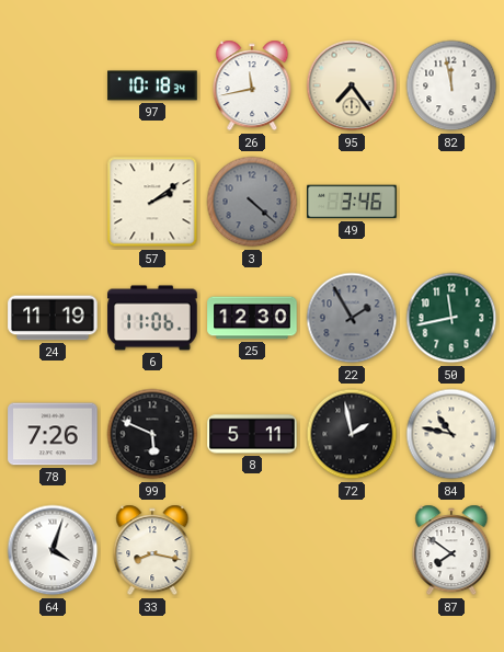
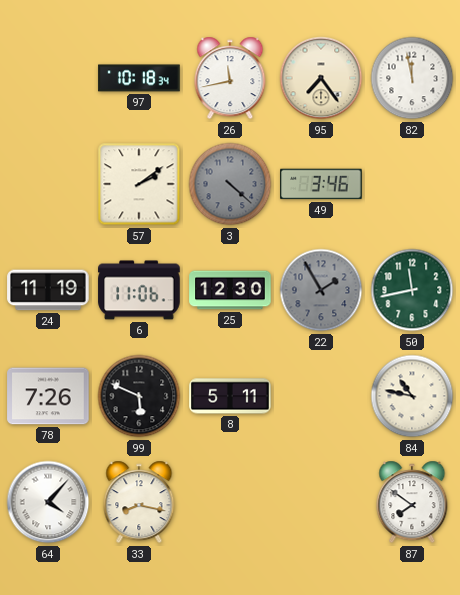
72: 1:58 -> none
64: 4:03 -> 4:07
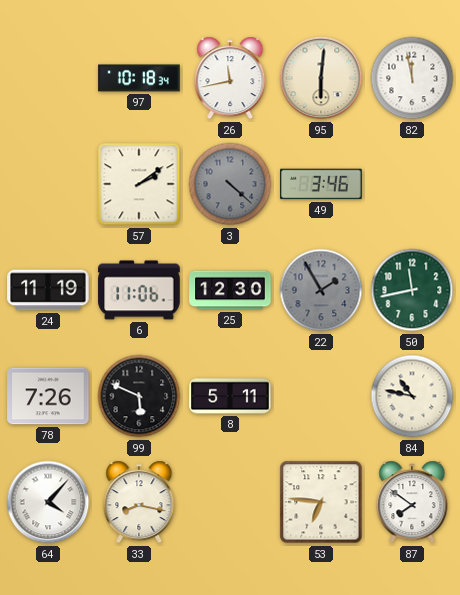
95: 7:24 -> 6:01
53: none -> 6:46
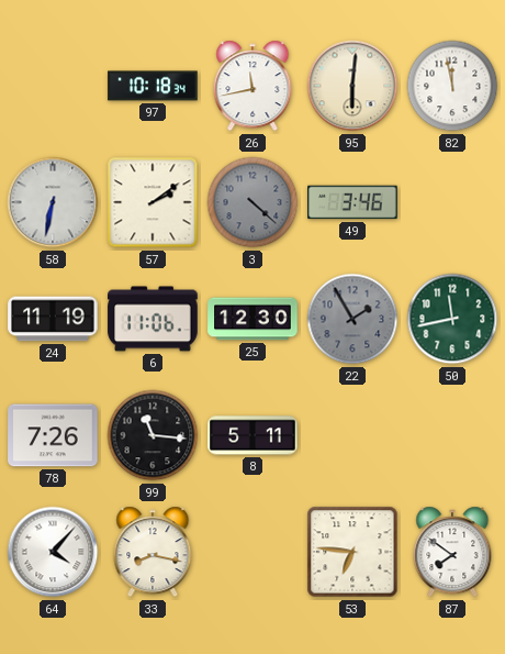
58: none -> 6:32
99: 5:49 -> 11:16
84: 10:47 -> none
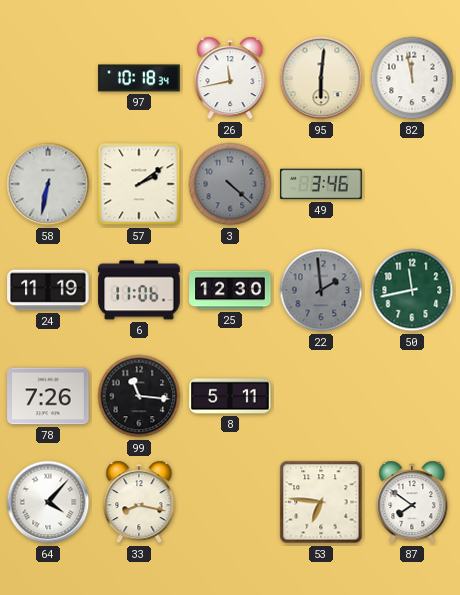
22: 1:55 -> 1:59
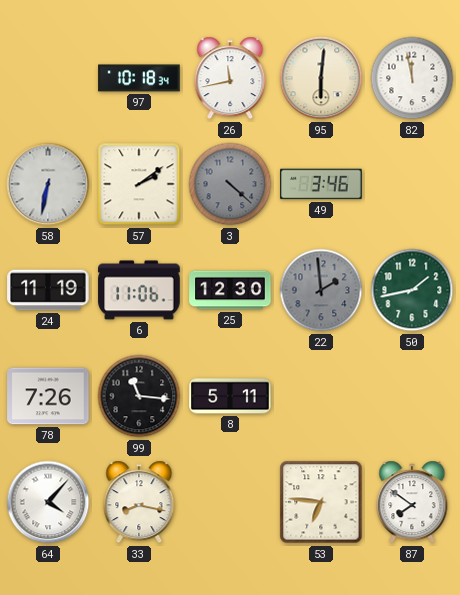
50: 11:43 -> 1:43
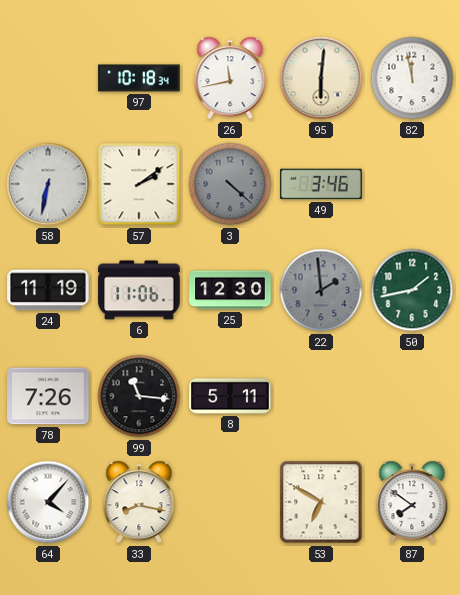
53: 6:46 -> 6:50
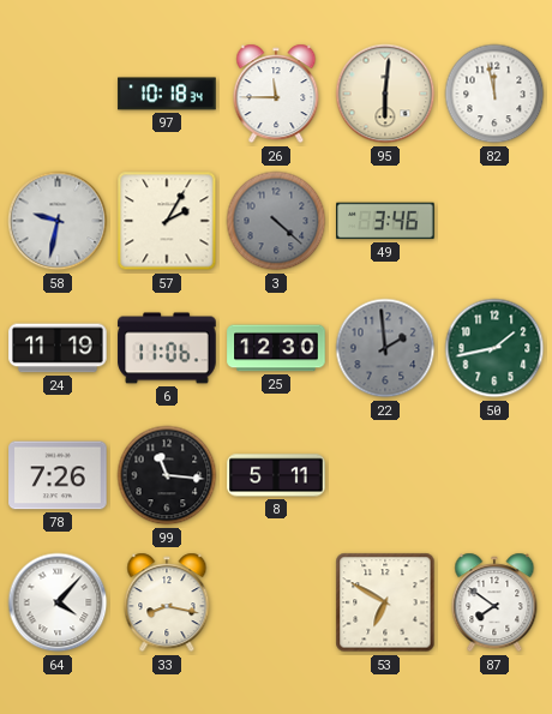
26: 11:43 -> 11:45
58: 6:32 -> 9:32
57: 2:09 -> 2:05
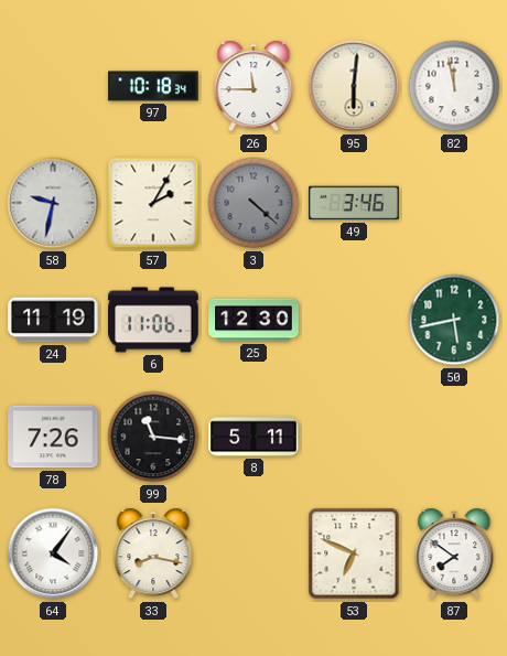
22: 1:59 -> none
50: 1:43 -> 5:43
64: 4:07 -> 4:06
53: 6:50 -> 6:49
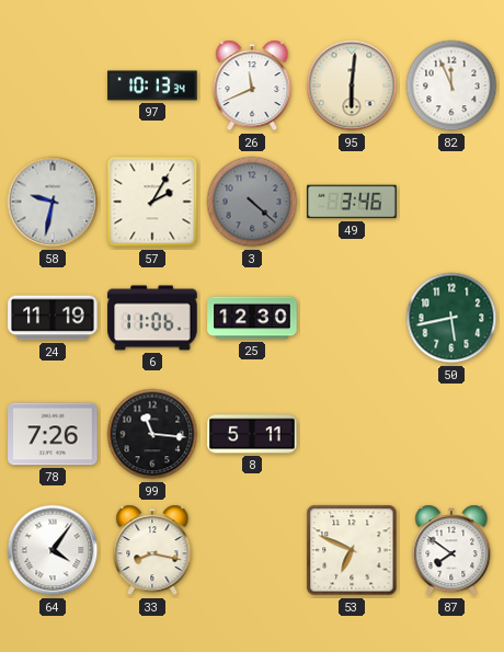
97: 10:18 -> 10:13
26: 11:45 -> 11:41
82: 11:58 -> 11:56
